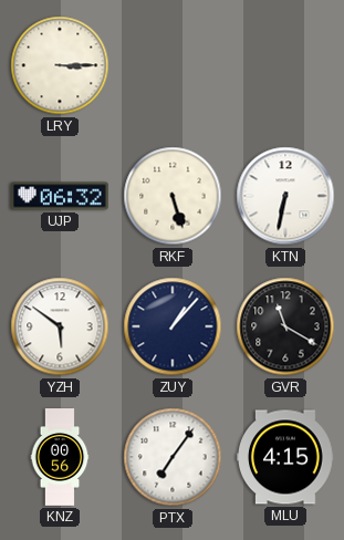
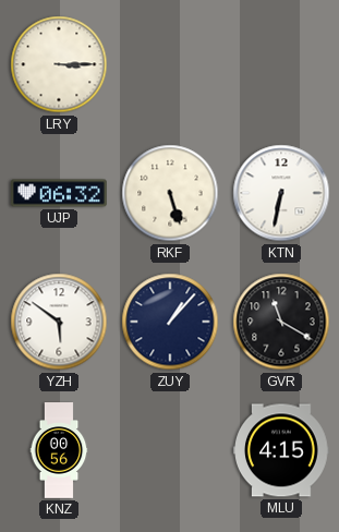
PTX: 7:06 -> none
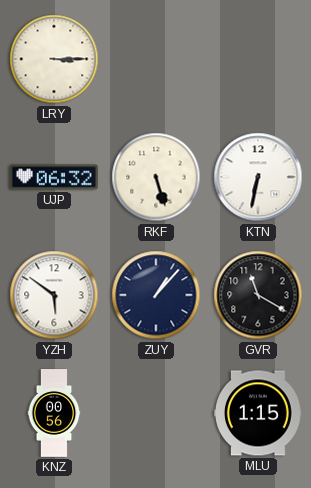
MLU: 4:15 -> 1:15
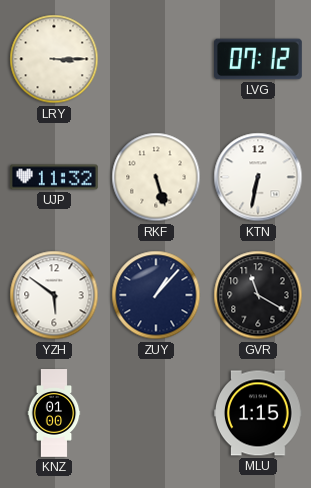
LVG: none -> 07:12
UJP: 06:32 -> 11:32
KNZ: 00:56 -> 01:00
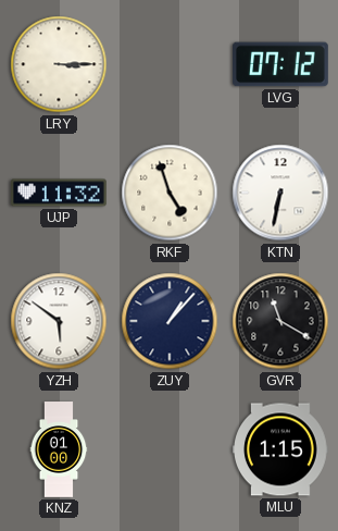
RKF: 5:27 -> 4:57
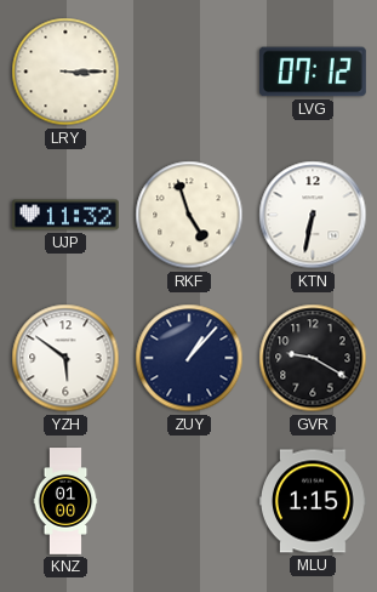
GVR: 11:20 -> 9:20
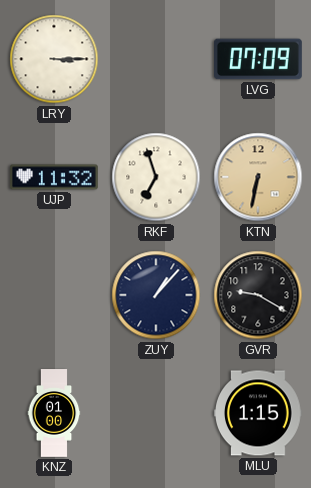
LVG: 07:12 -> 07:09
RKF: 4:57 -> 6:57
KTN dial: white -> champagne
YZH: 5:51 -> none
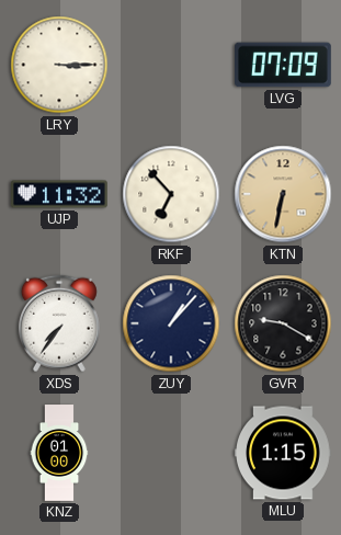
RKF: 6:57 -> 6:53
XDS: none -> 7:36
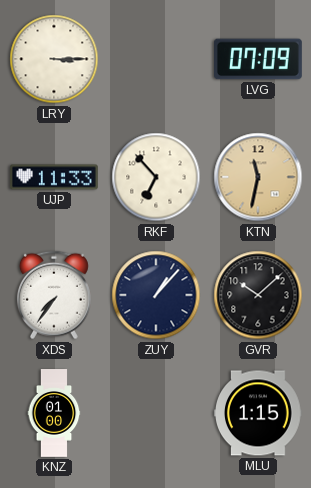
UJP: 11:32 -> 11:33
KTN: 6:32 -> 11:32
GVR: 9:20 -> 10:08
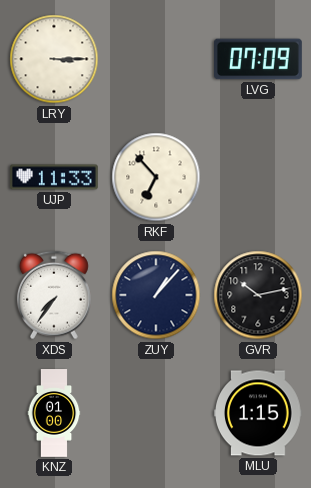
KTN: 11:32 -> none
GVR: 10:08 -> 10:13
